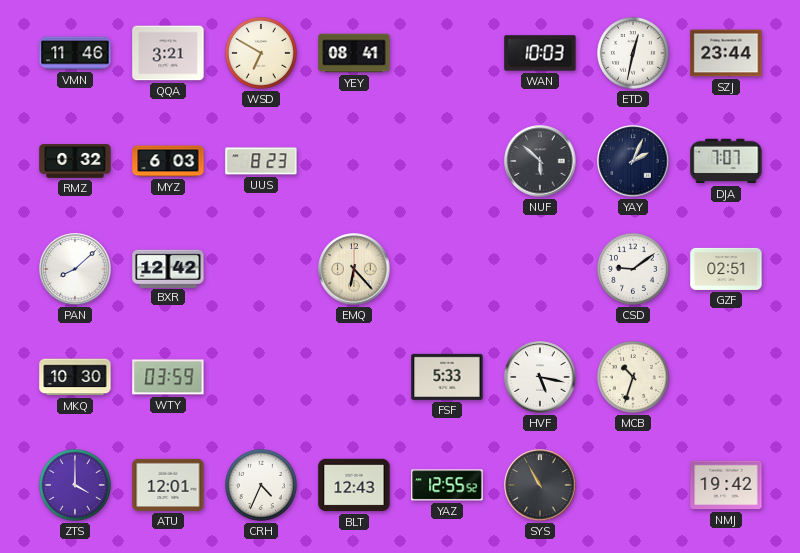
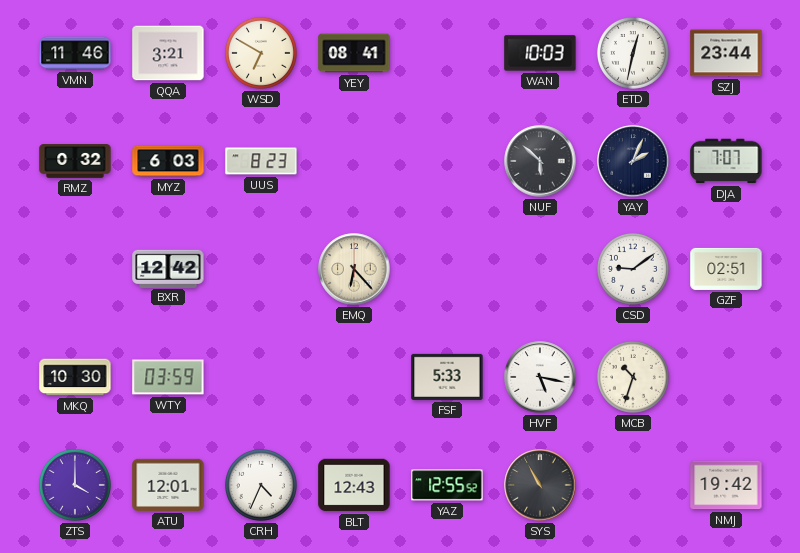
PAN: 8:08 -> none
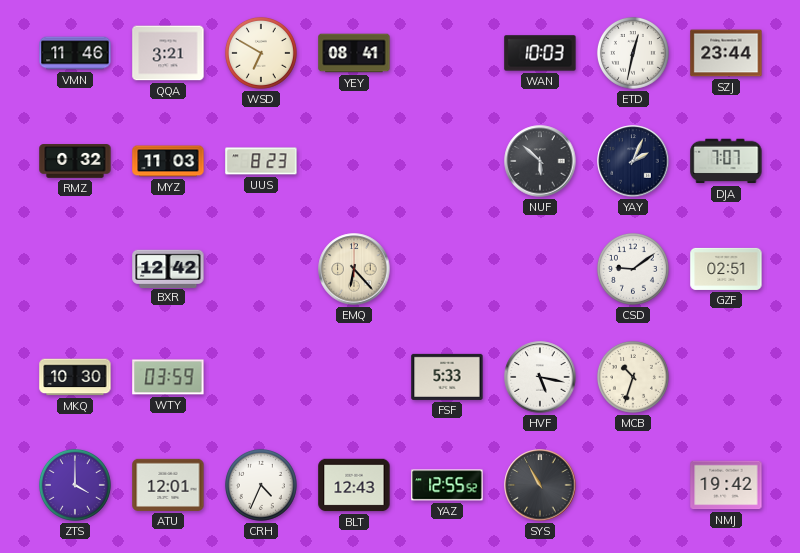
MYZ: 6:03 -> 11:03
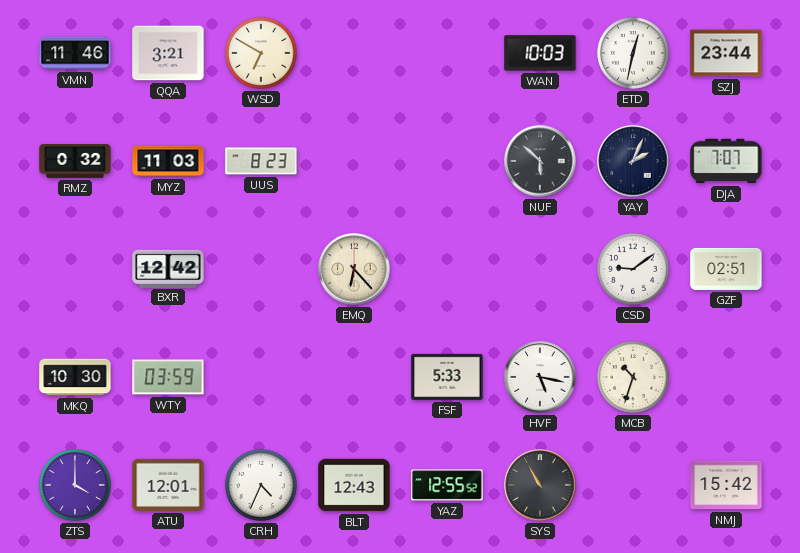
YEY: 08:41 -> none
NMJ: 19:42 -> 15:42
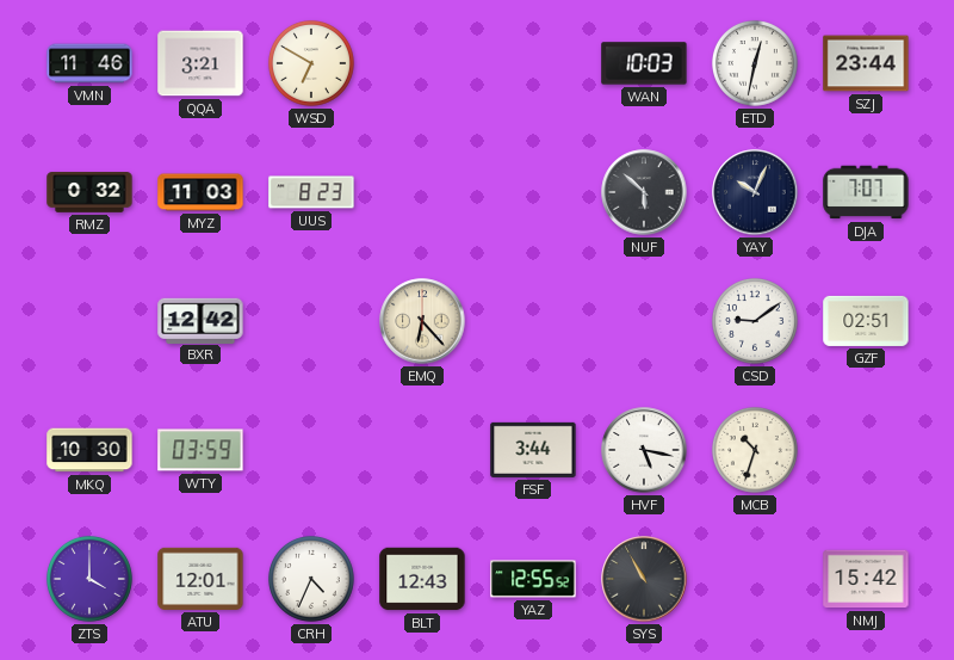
YAY: 2:04 -> 10:04
FSF: 5:33 -> 3:44
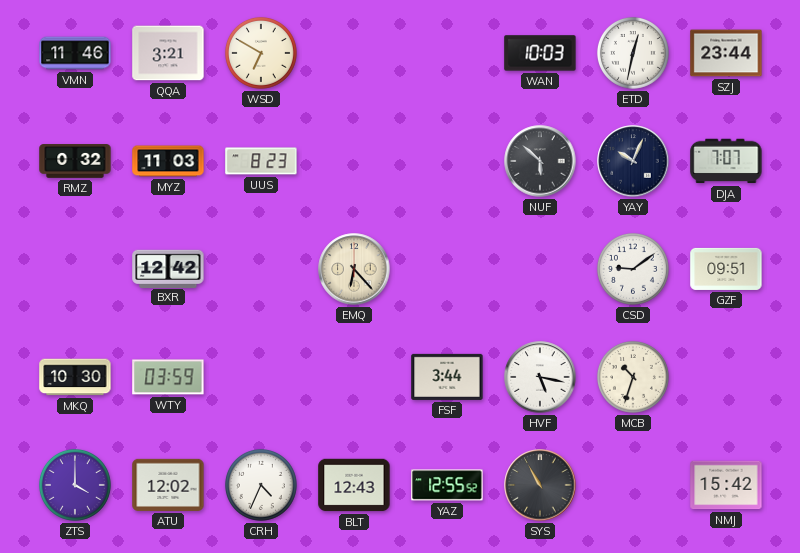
GZF: 02:51 -> 09:51
ATU: 12:01 -> 12:02
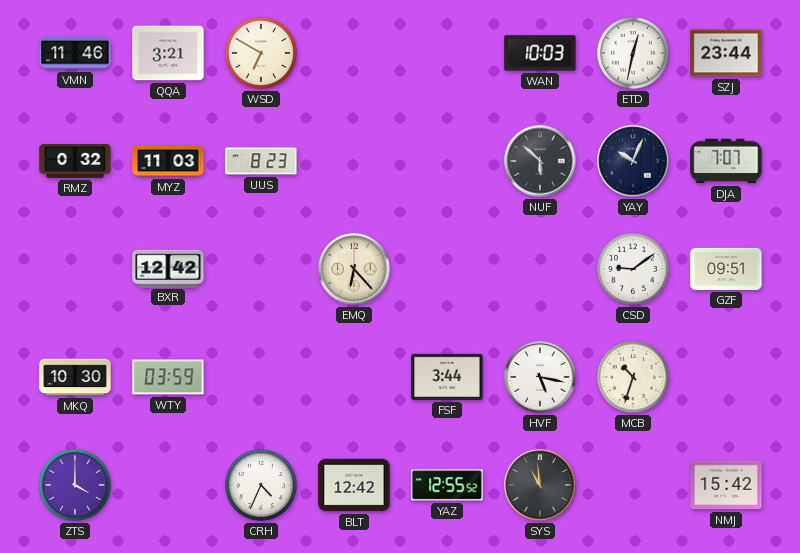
ATU: 12:02 -> none
BLT: 12:43 -> 12:42
SYS: 10:55 -> 10:59
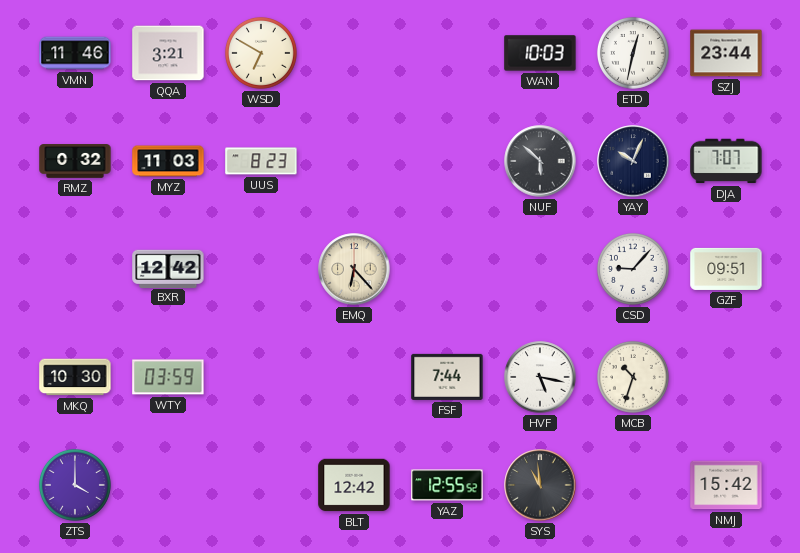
CSD: 9:09 -> 9:07
FSF: 3:44 -> 7:44
CRH: 4:34 -> none
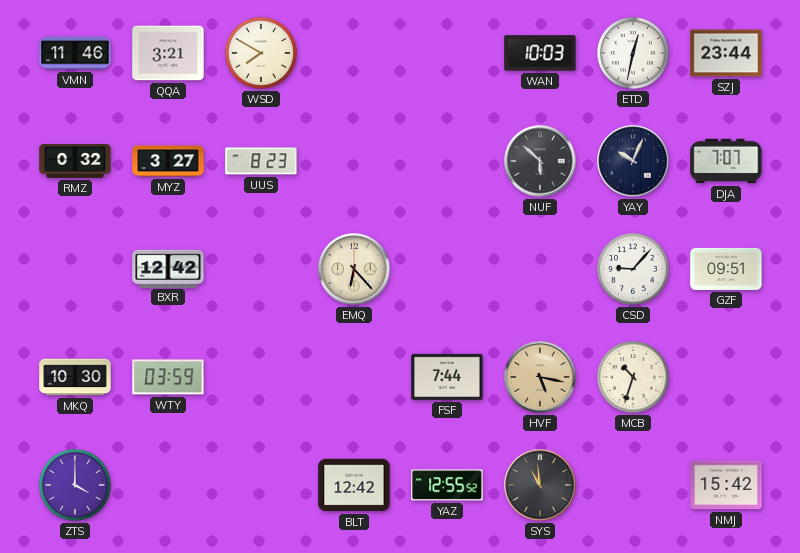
WSD: 6:50 -> 7:50
MYZ: 11:03 -> 3:27
HVF dial: white -> champagne
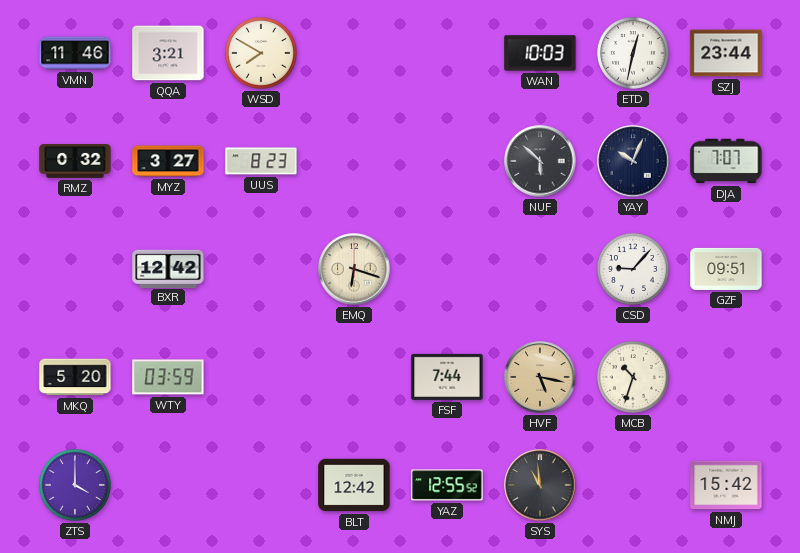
EMQ: 6:23 -> 6:18
MKQ: 10:30 -> 5:20
